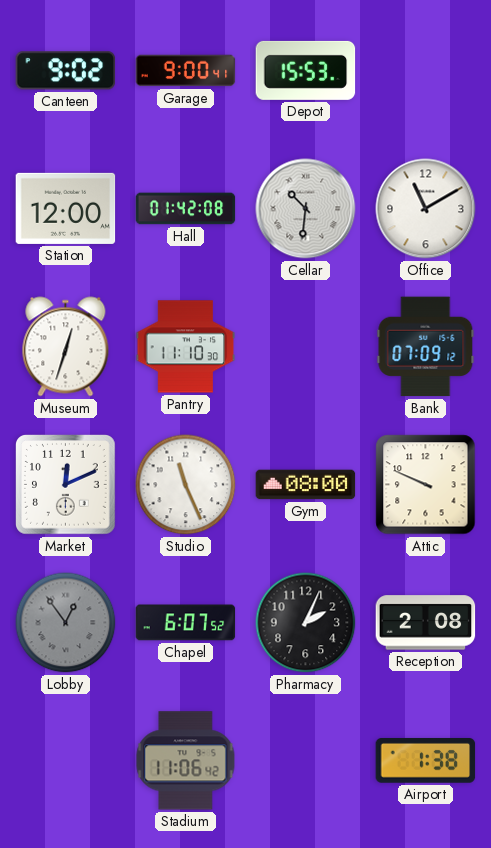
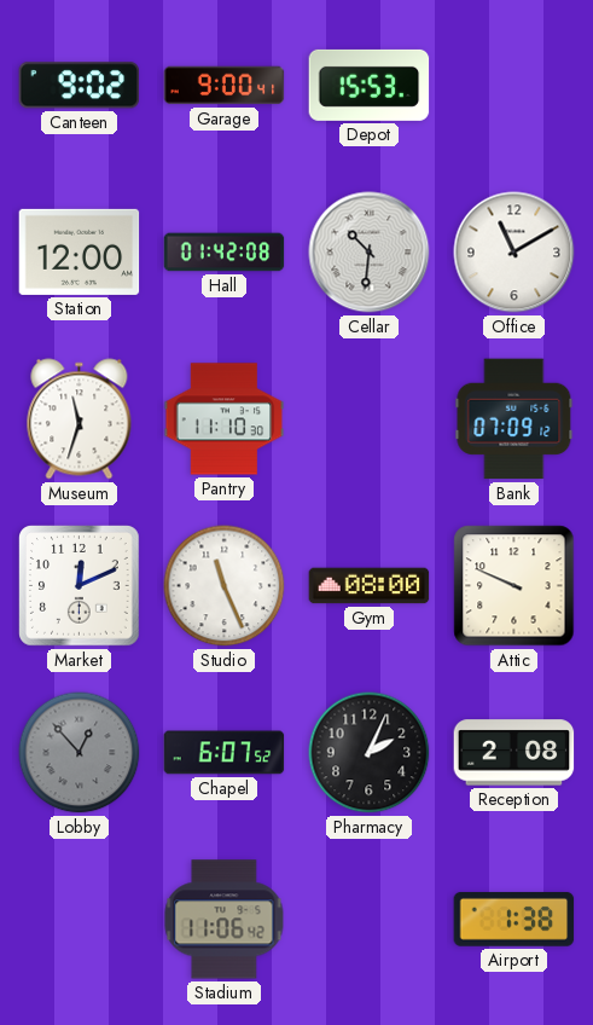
Museum: 12:33 -> 11:33
Lobby: 12:54 -> 12:53
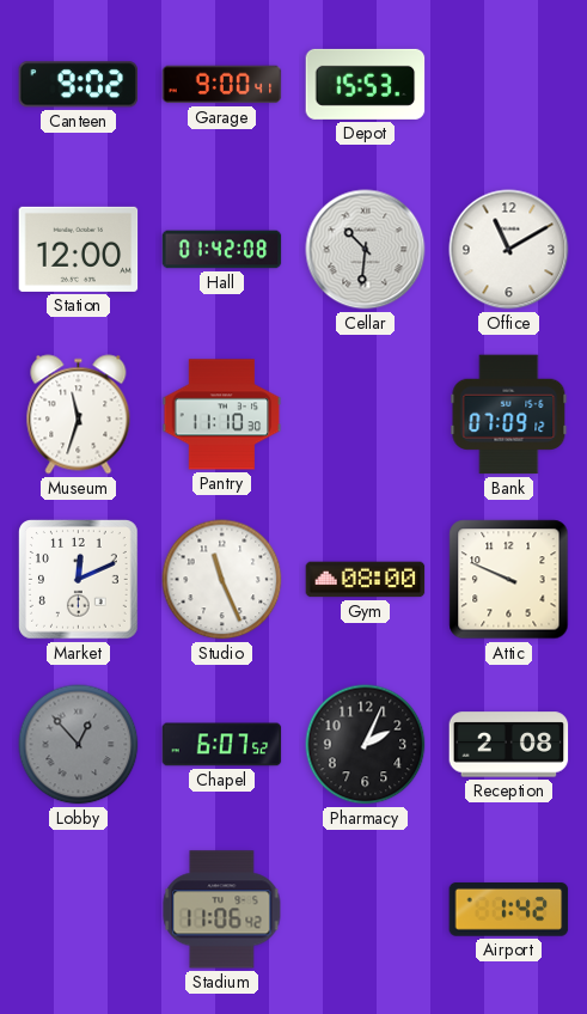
Airport: 1:38 -> 1:42
